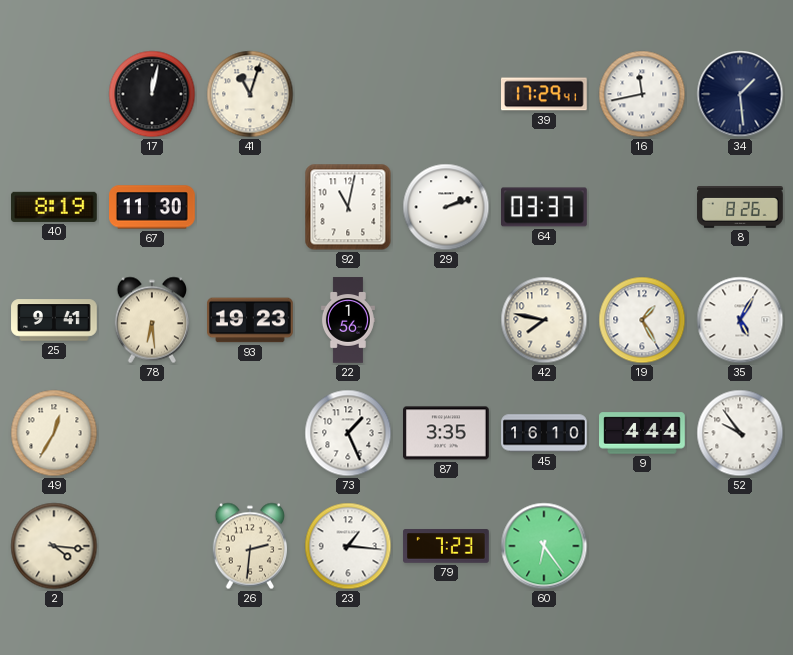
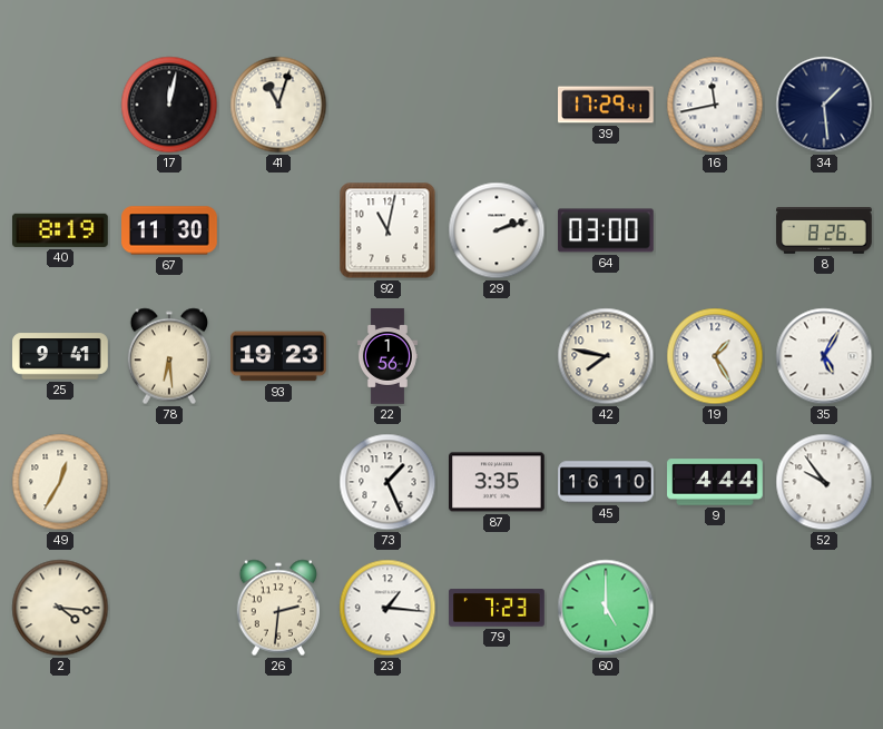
64: 03:37 -> 03:00
60: 6:24 -> 5:00
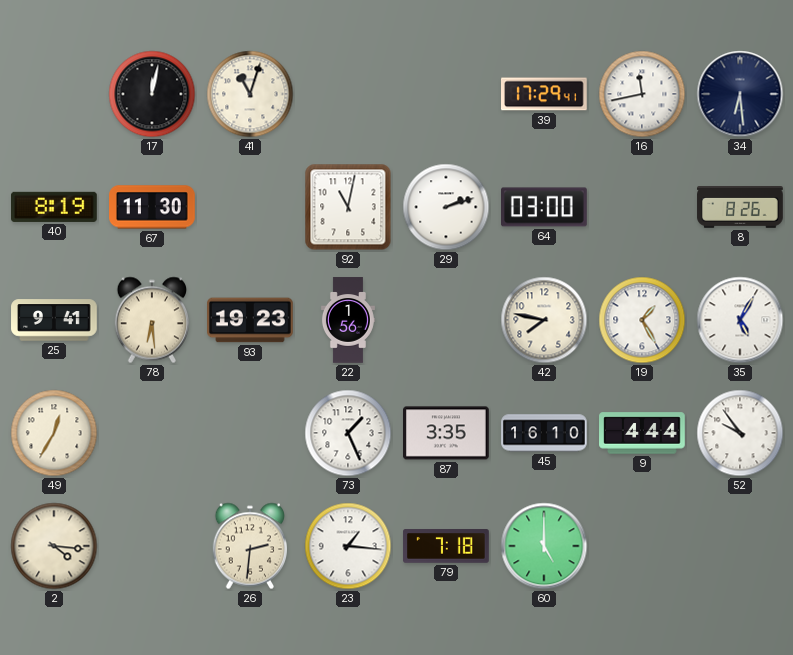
34: 1:29 -> 6:29
79: 7:23 -> 7:18
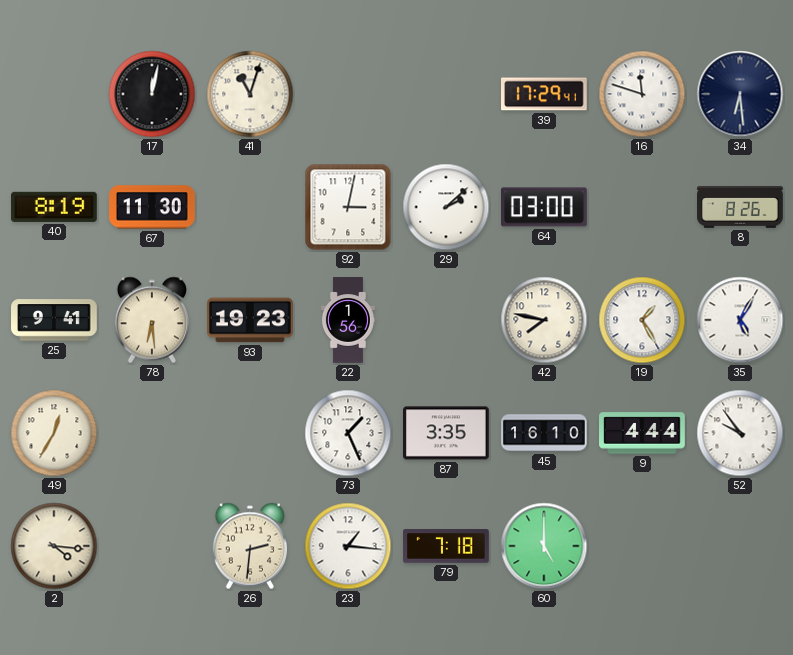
16: 11:43 -> 11:48
92: 11:02 -> 3:02
29: 2:12 -> 2:08
